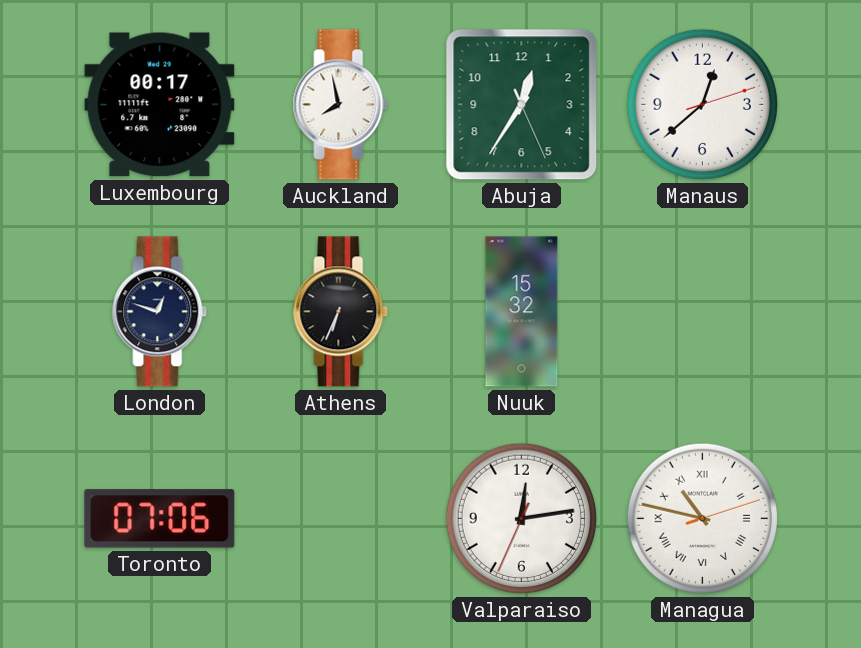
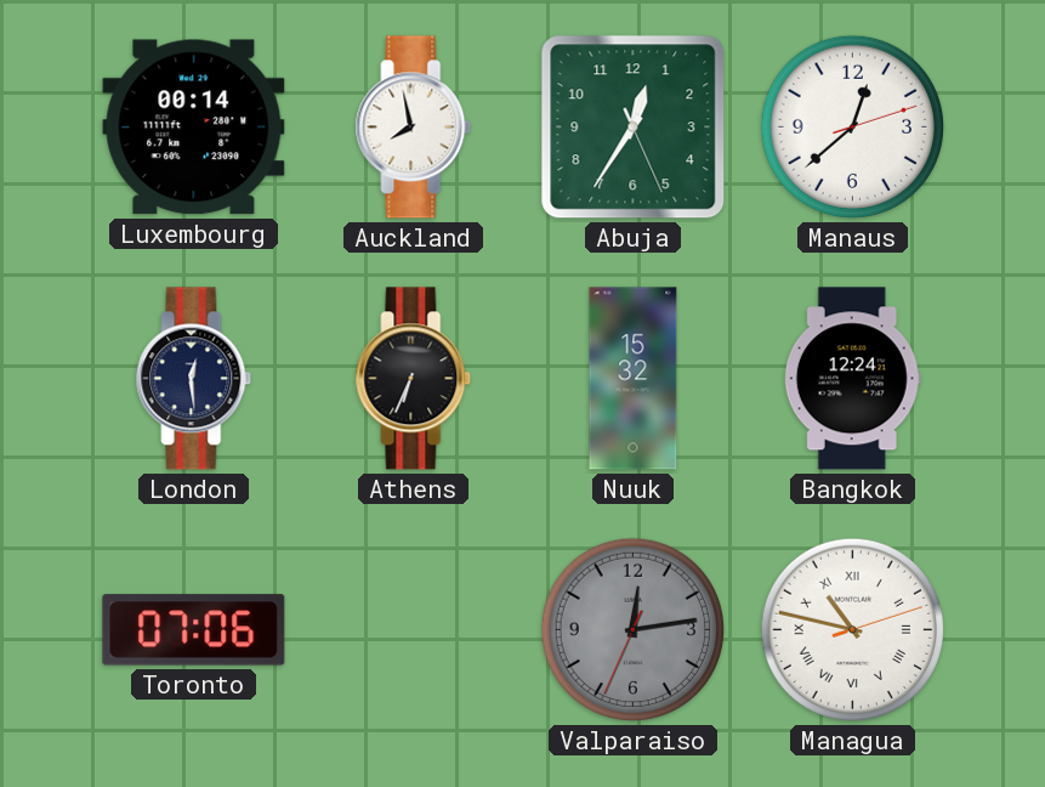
Luxembourg: 00:17 -> 00:14
London: 12:48 -> 12:29
Bangkok: none -> 12:24
Valparaiso dial: white -> grey
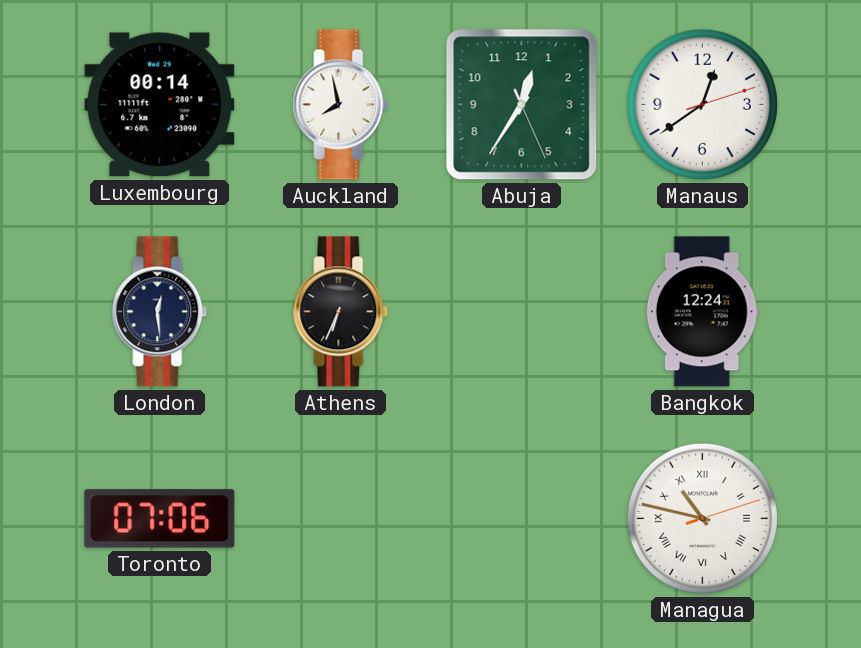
Manaus: 12:38 -> 12:39
Nuuk: 15:32 -> none
Valparaiso: 12:13 -> none
